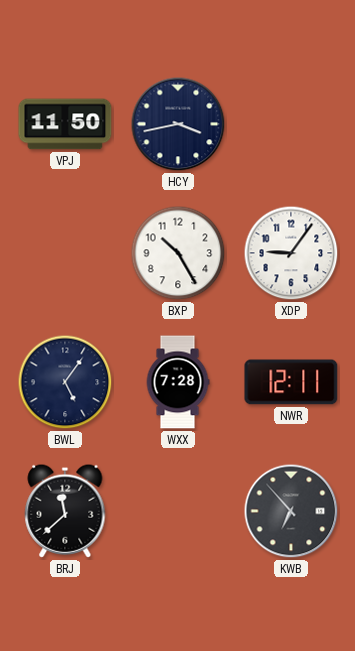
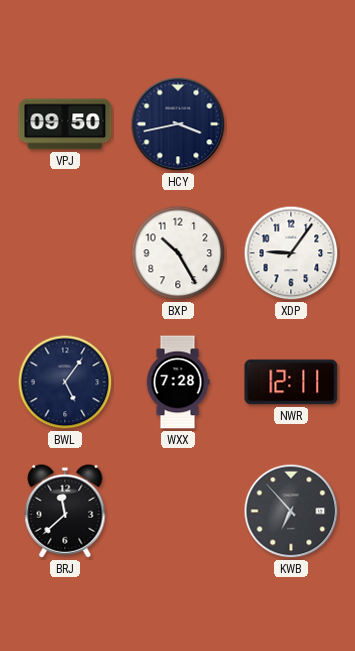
VPJ: 11:50 -> 09:50
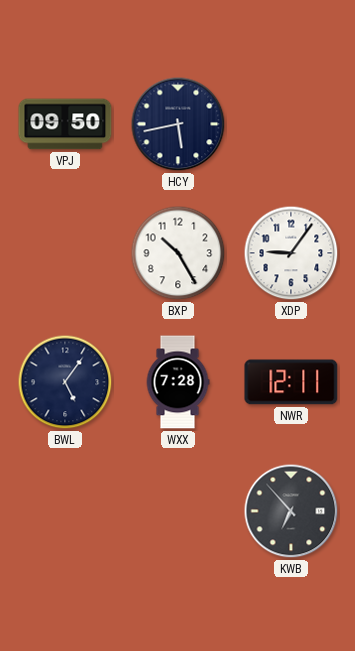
HCY: 3:43 -> 5:43
BRJ: 11:38 -> none
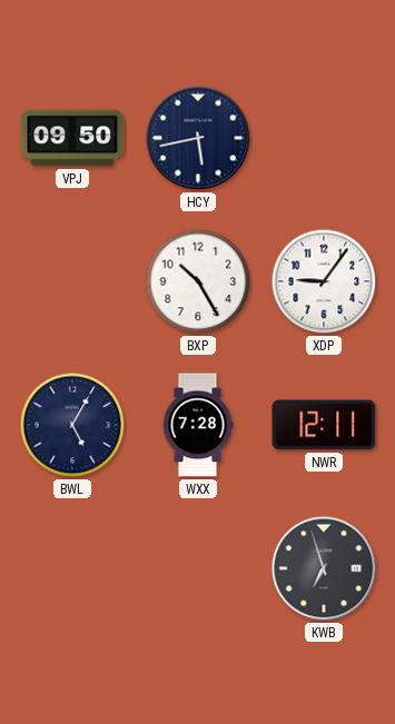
BWL: 5:06 -> 5:05
KWB: 6:53 -> 6:57
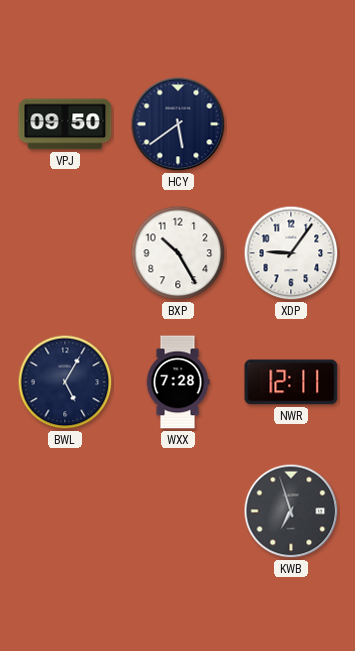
HCY: 5:43 -> 5:39
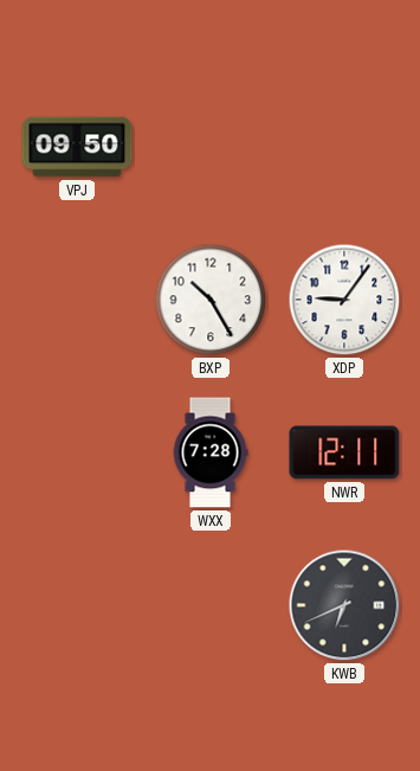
HCY: 5:39 -> none
BWL: 5:05 -> none
KWB: 6:57 -> 6:41
